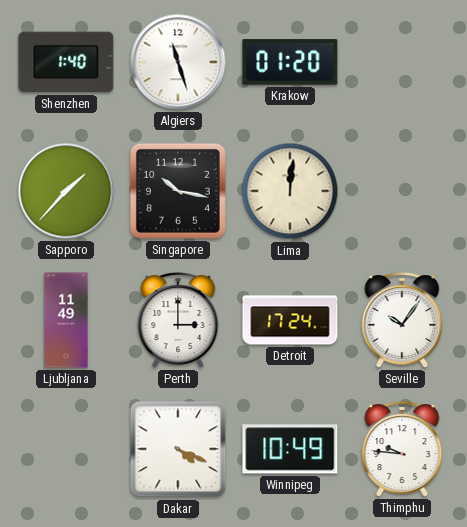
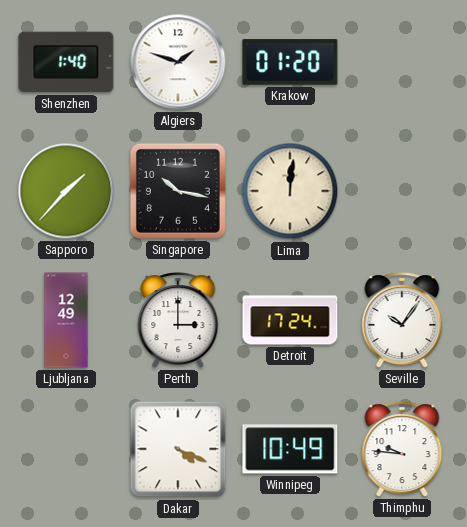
Algiers: 11:27 -> 1:48
Ljubljana: 11:49 -> 12:49
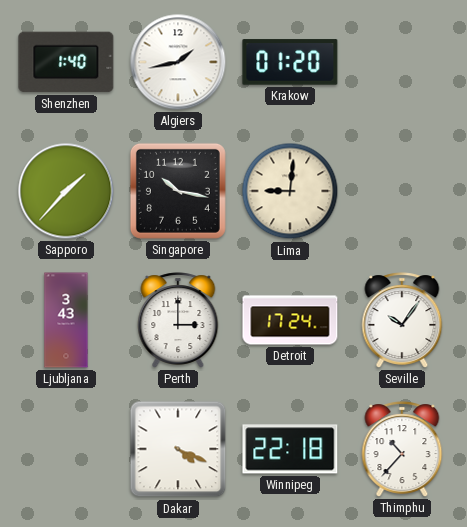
Algiers: 1:48 -> 1:43
Lima: 12:01 -> 9:01
Ljubljana: 12:49 -> 3:43
Winnipeg: 10:49 -> 22:18
Thimphu: 9:46 -> 10:37
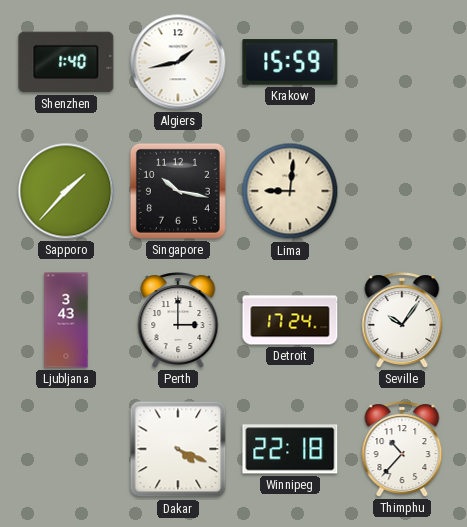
Krakow: 01:20 -> 15:59
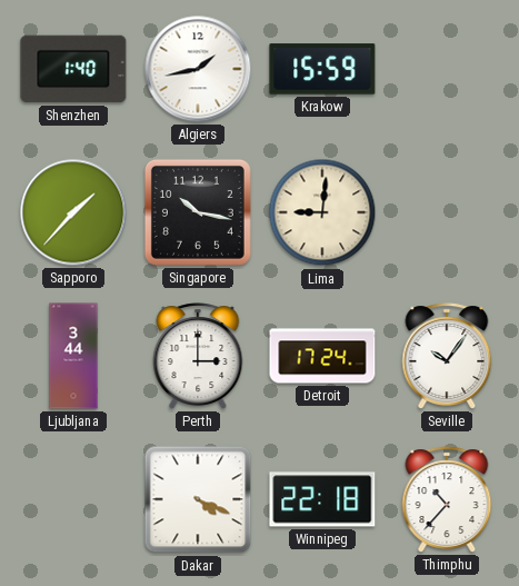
Ljubljana: 3:43 -> 3:44
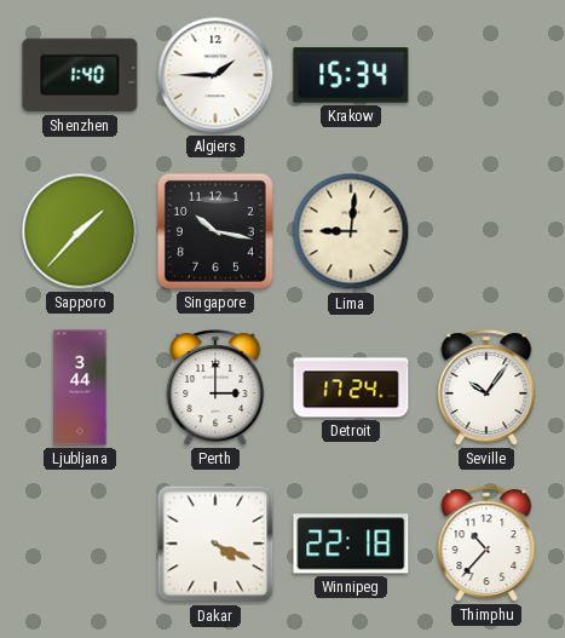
Algiers: 1:43 -> 1:45
Krakow: 15:59 -> 15:34
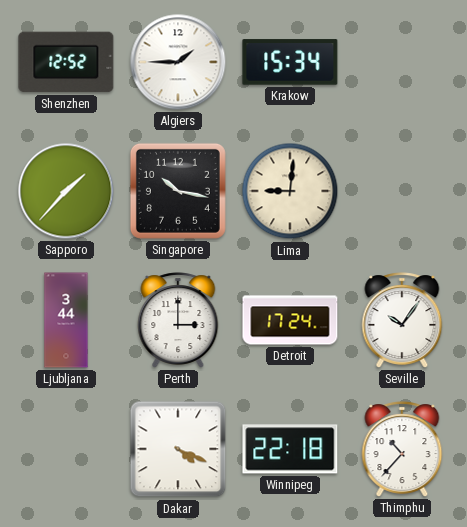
Shenzhen: 1:40 -> 12:52
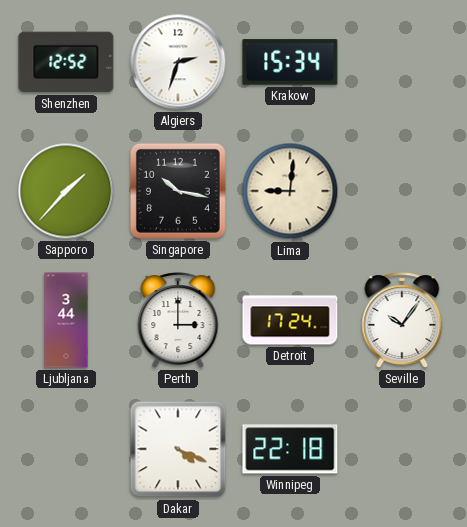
Algiers: 1:45 -> 2:33
Thimphu: 10:37 -> none
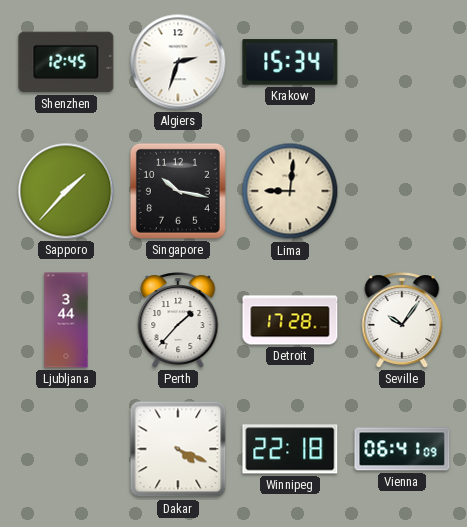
Shenzhen: 12:52 -> 12:45
Perth: 3:00 -> 1:37
Detroit: 17:24 -> 17:28
Vienna: none -> 06:41
